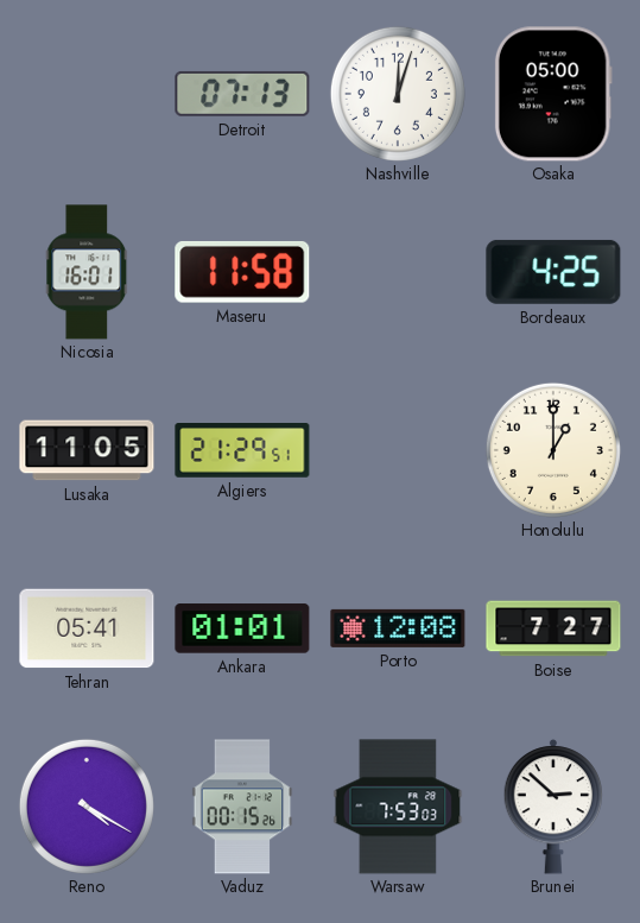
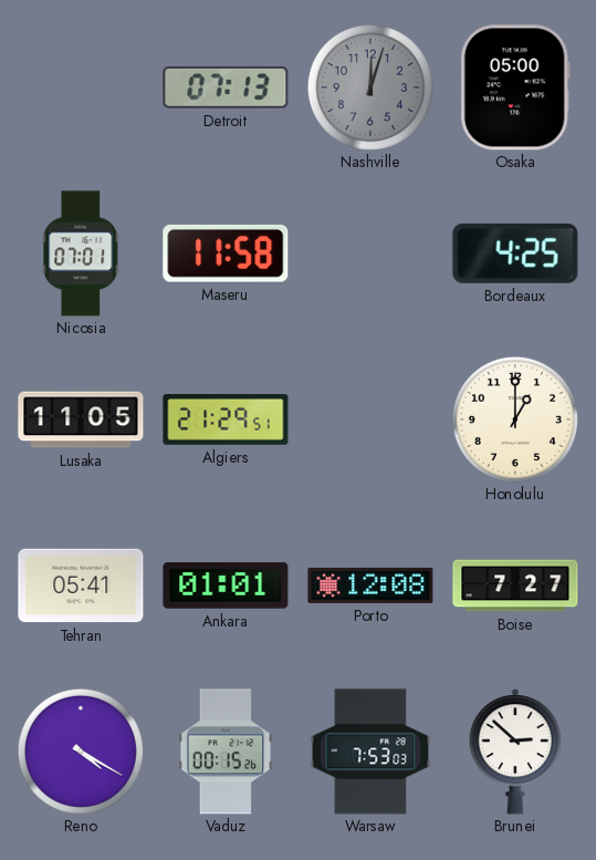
Nashville dial: white -> grey
Nicosia: 16:01 -> 07:01
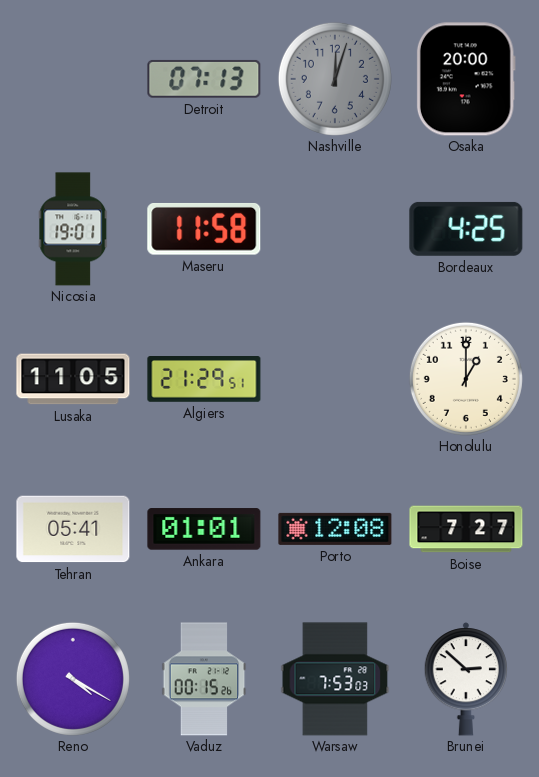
Osaka: 05:00 -> 20:00
Nicosia: 07:01 -> 19:01
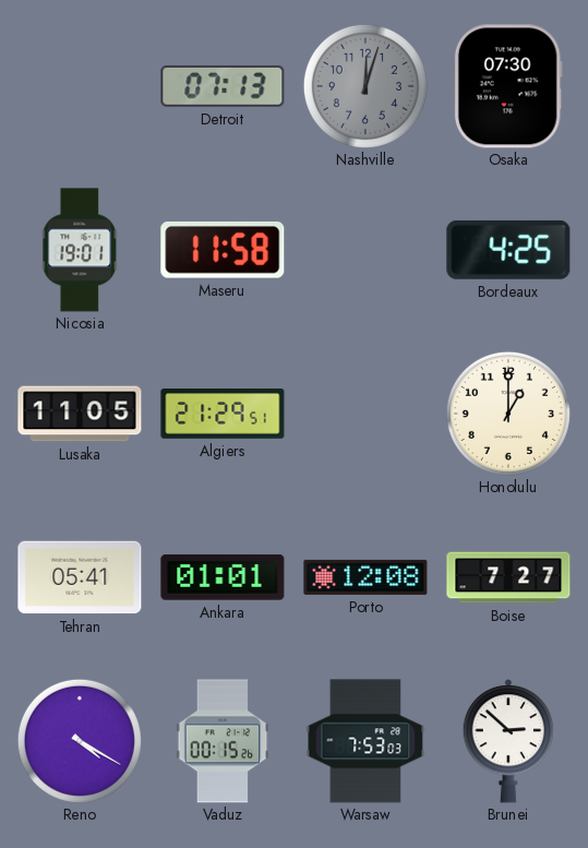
Osaka: 20:00 -> 07:30
